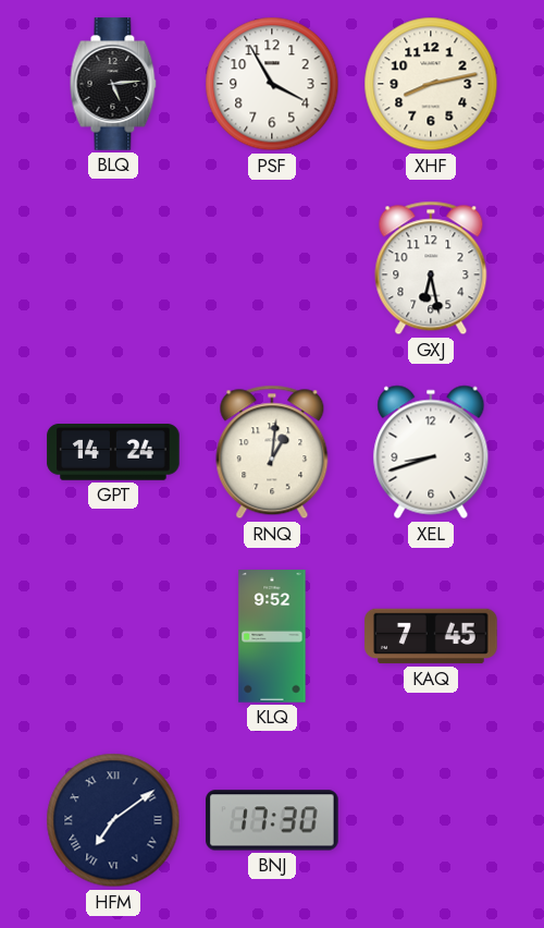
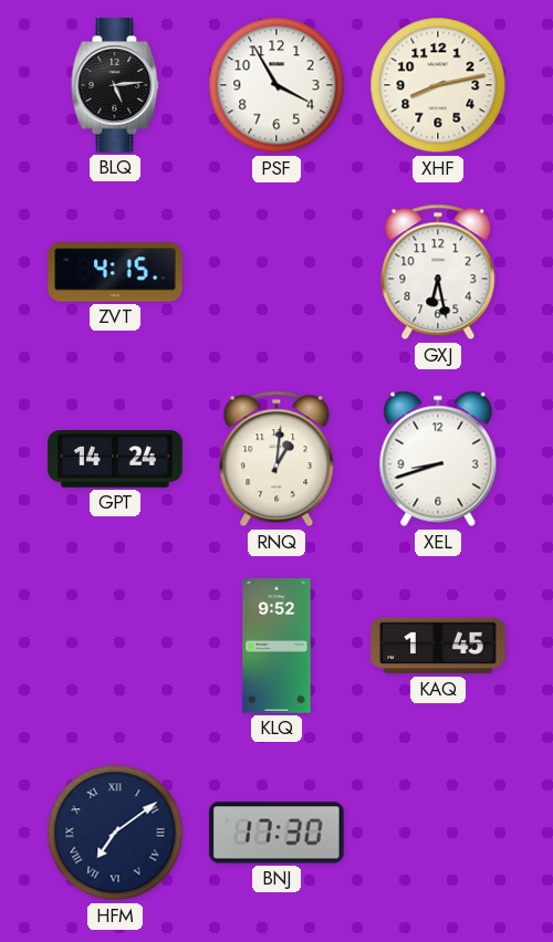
ZVT: none -> 4:15
KAQ: 7:45 -> 1:45
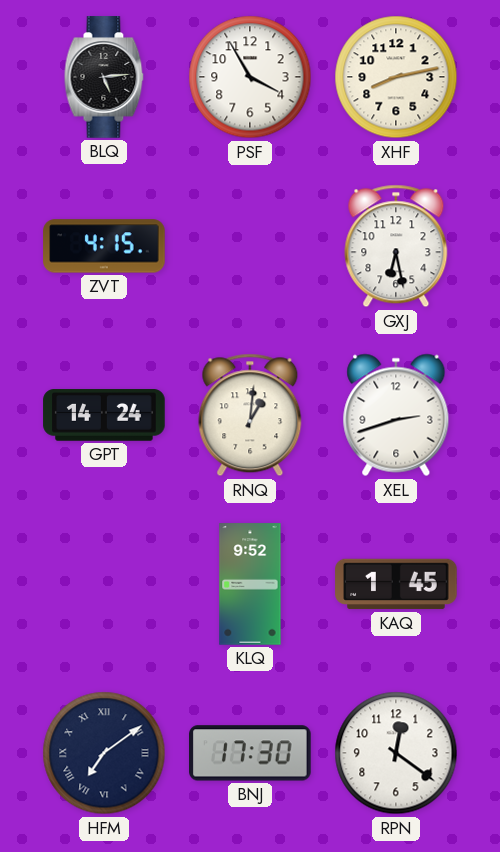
XEL: 8:42 -> 2:42
RPN: none -> 12:21
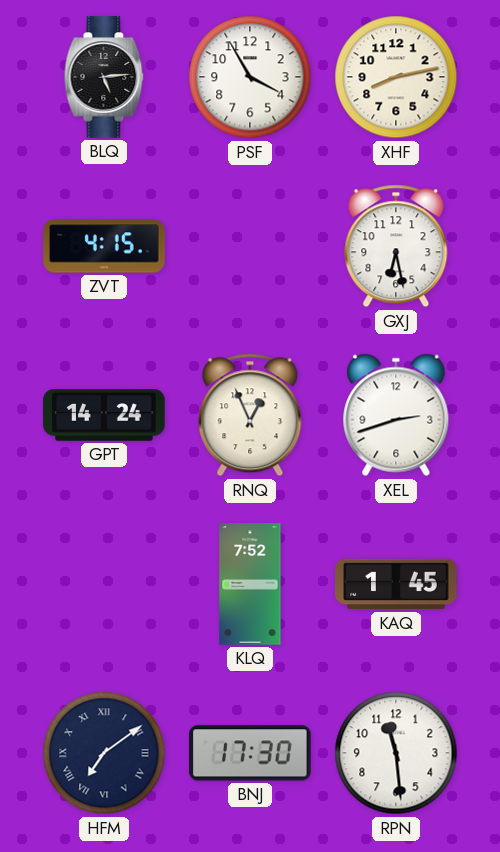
RNQ: 1:01 -> 12:56
KLQ: 9:52 -> 7:52
RPN: 12:21 -> 11:29
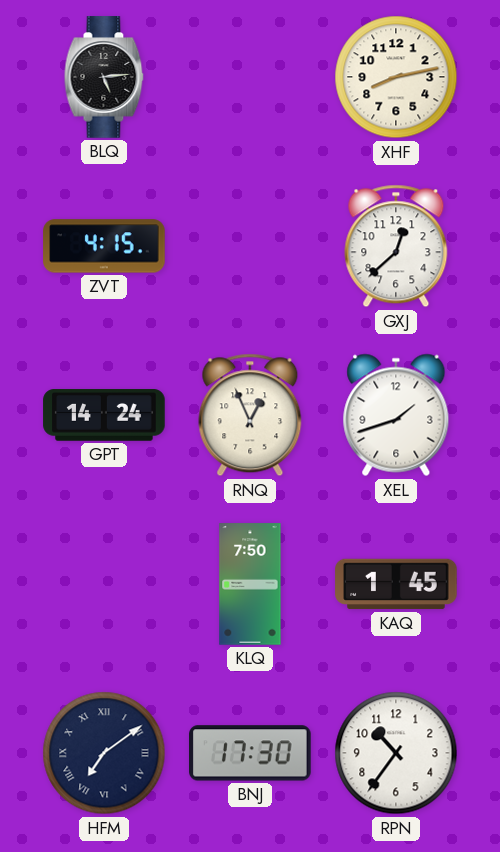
PSF: 3:55 -> none
GXJ: 6:28 -> 12:38
XEL: 2:42 -> 1:42
KLQ: 7:52 -> 7:50
RPN: 11:29 -> 10:36
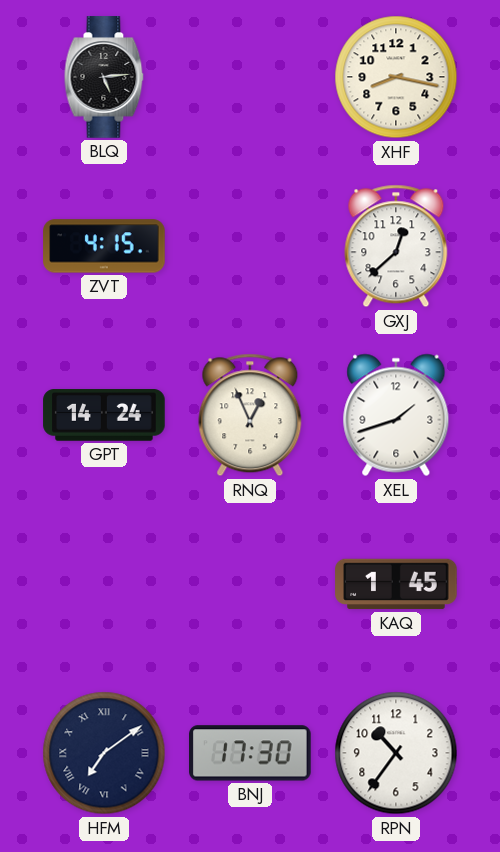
XHF: 8:13 -> 8:17
KLQ: 7:50 -> none
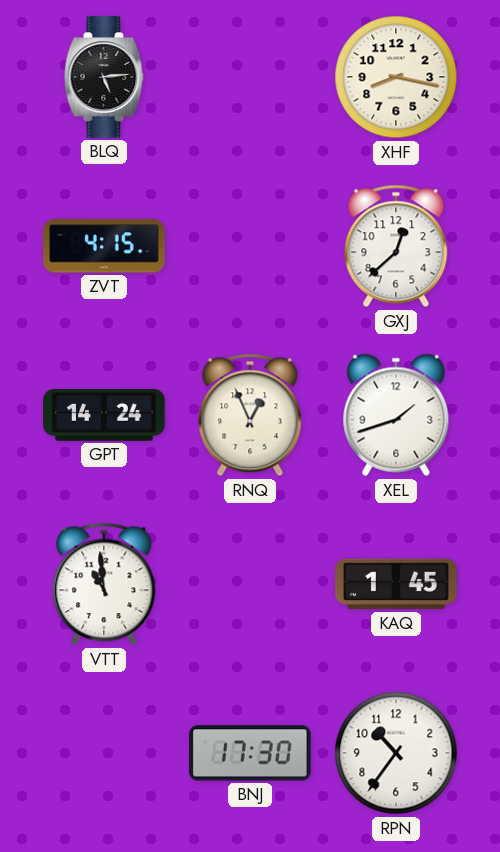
VTT: none -> 10:59
HFM: 7:09 -> none
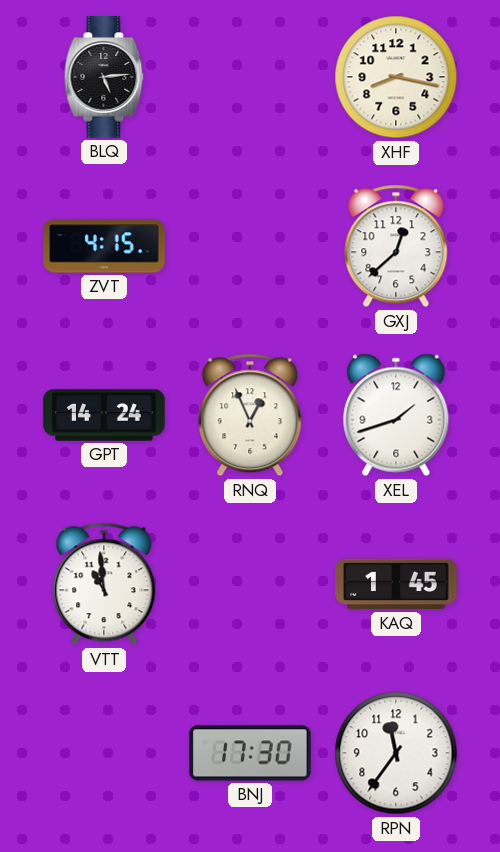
RPN: 10:36 -> 11:36
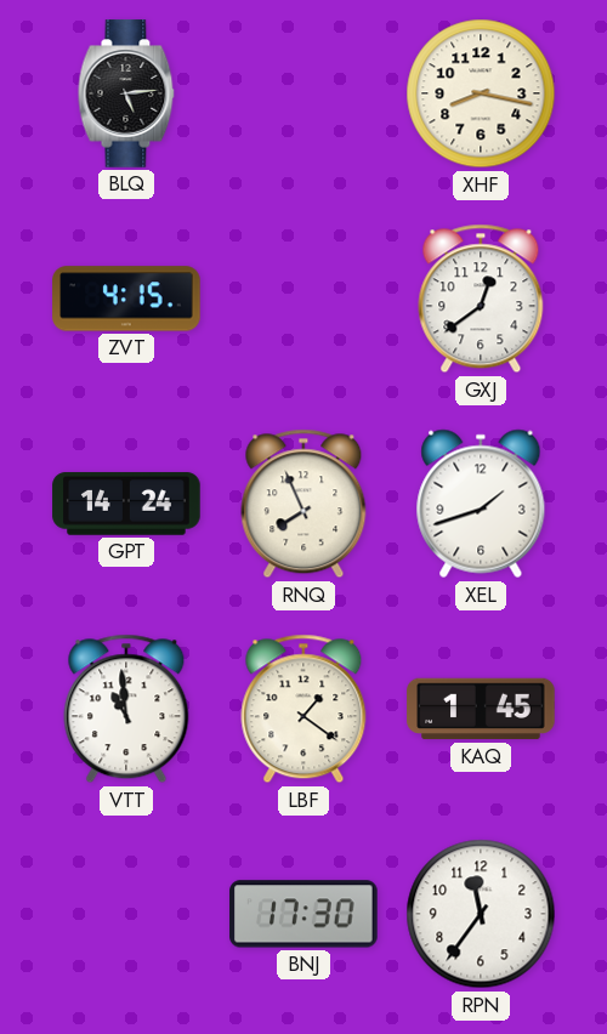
GXJ: 12:38 -> 12:39
RNQ: 12:56 -> 7:56
LBF: none -> 1:21
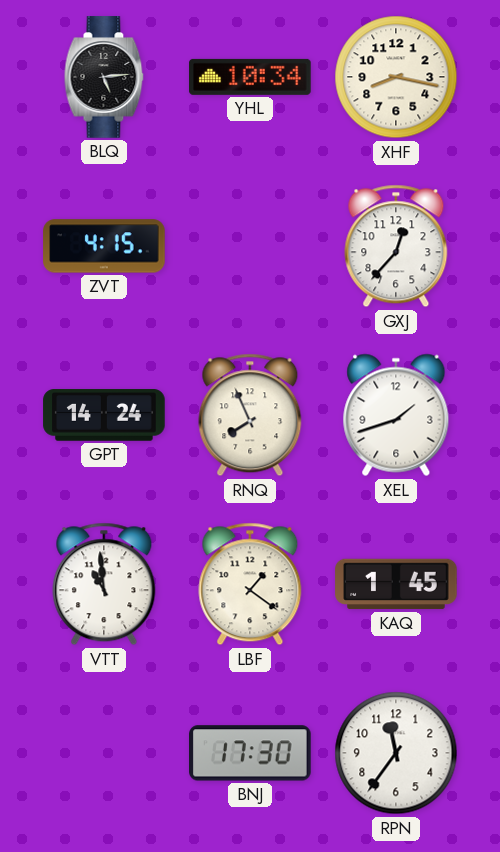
YHL: none -> 10:34
GXJ: 12:39 -> 12:37
